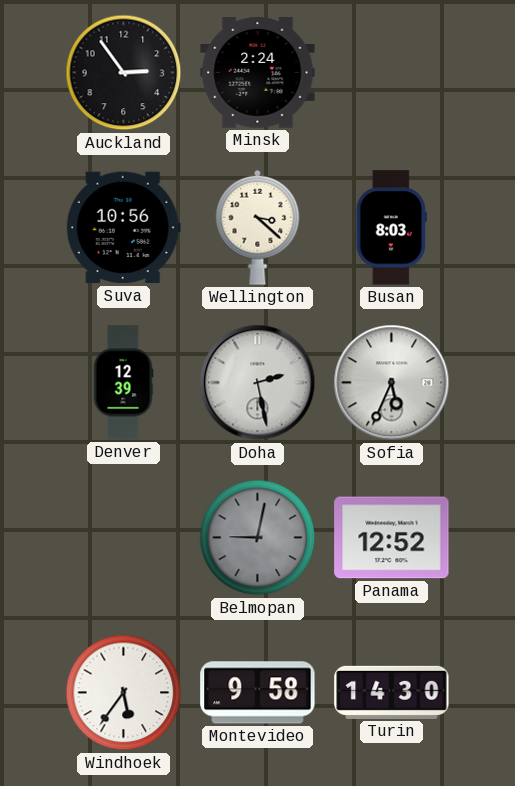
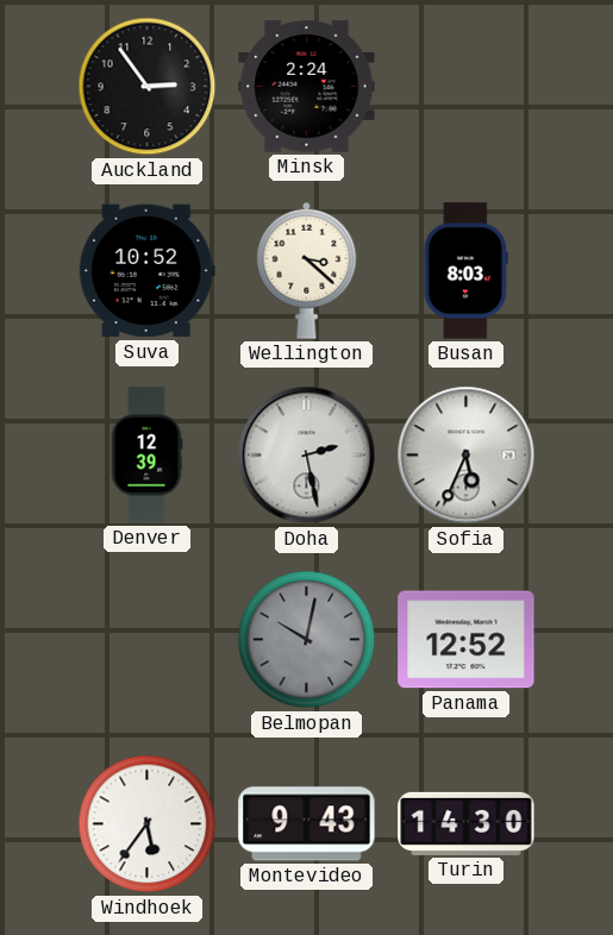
Suva: 10:56 -> 10:52
Belmopan: 9:02 -> 10:02
Montevideo: 9:58 -> 9:43
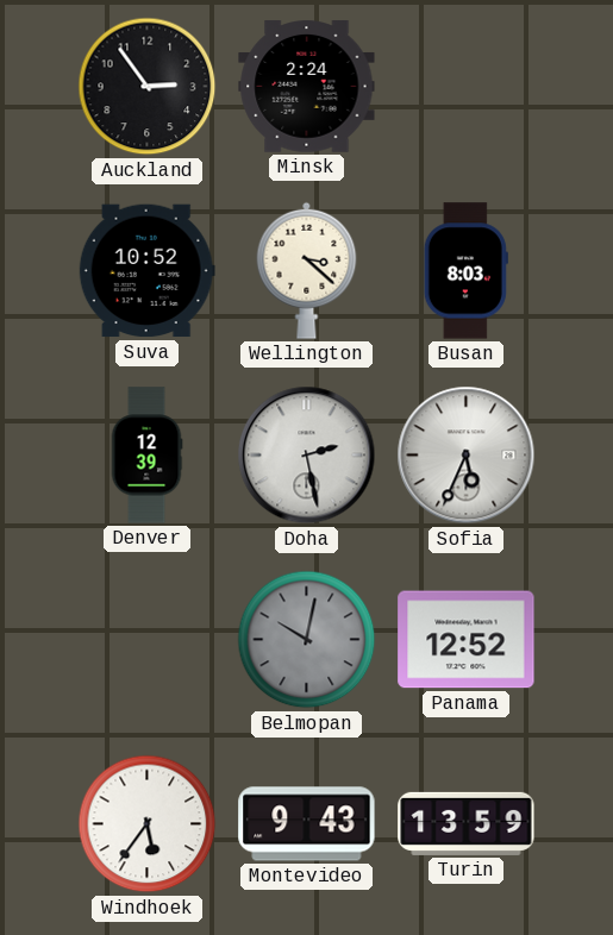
Turin: 14:30 -> 13:59
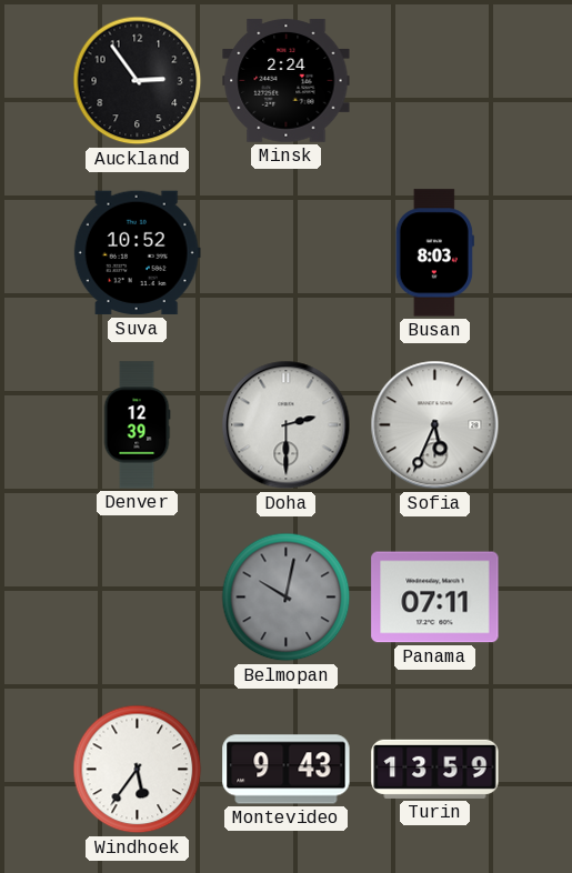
Wellington: 3:22 -> none
Doha: 2:28 -> 2:30
Panama: 12:52 -> 07:11
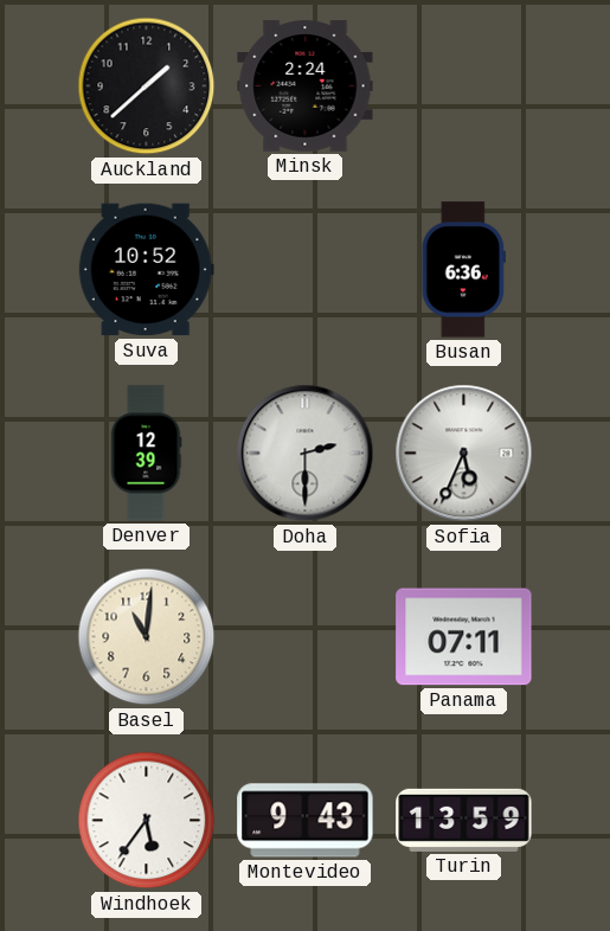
Auckland: 2:54 -> 1:38
Busan: 8:03 -> 6:36
Basel: none -> 11:01
Belmopan: 10:02 -> none
